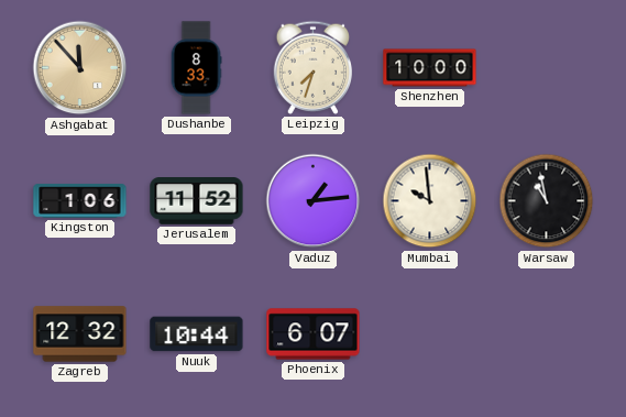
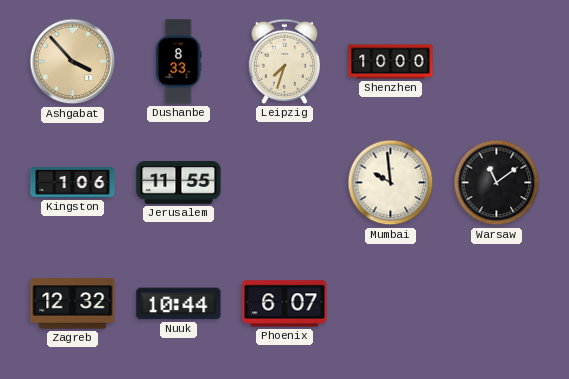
Ashgabat: 11:53 -> 3:53
Jerusalem: 11:52 -> 11:55
Vaduz: 1:14 -> none
Warsaw: 10:58 -> 11:09
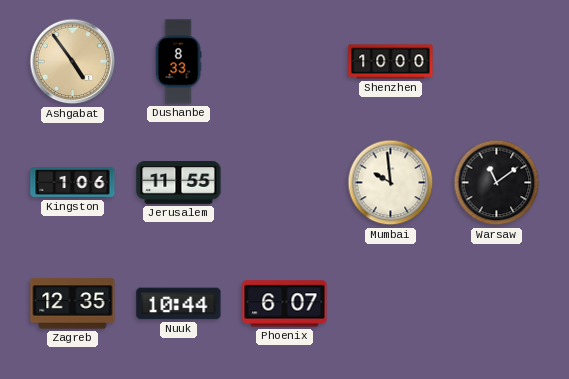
Ashgabat: 3:53 -> 4:54
Leipzig: 7:33 -> none
Zagreb: 12:32 -> 12:35
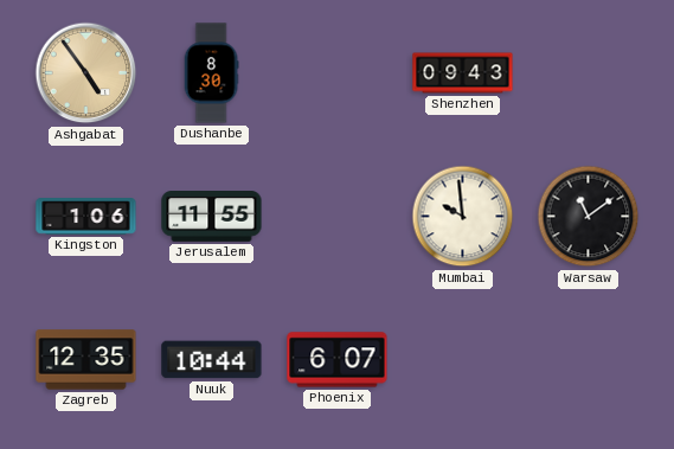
Dushanbe: 8:33 -> 8:30
Shenzhen: 10:00 -> 09:43
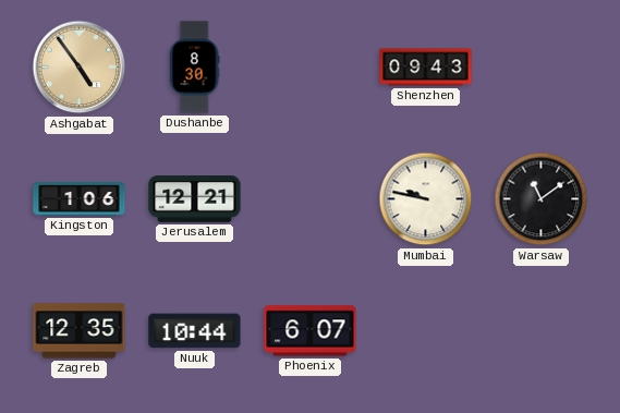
Jerusalem: 11:55 -> 12:21
Mumbai: 9:59 -> 9:47
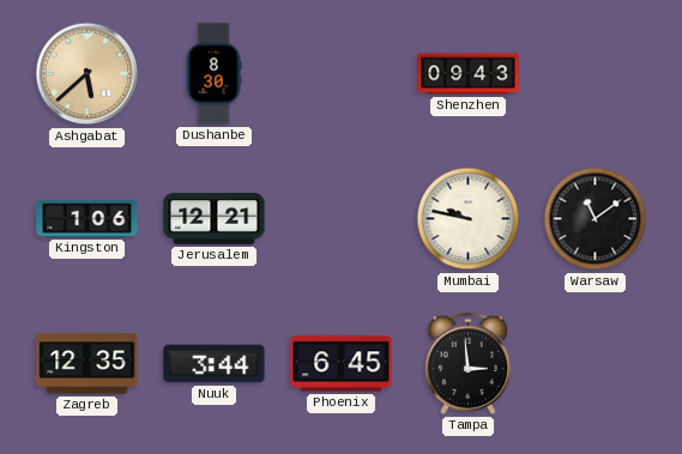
Ashgabat: 4:54 -> 5:38
Nuuk: 10:44 -> 3:44
Phoenix: 6:07 -> 6:45
Tampa: none -> 2:59
